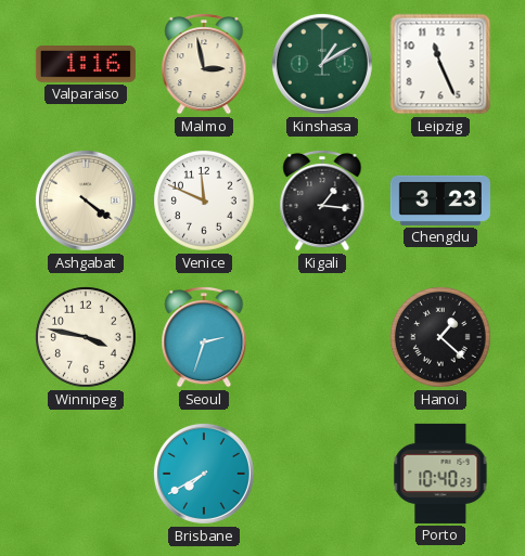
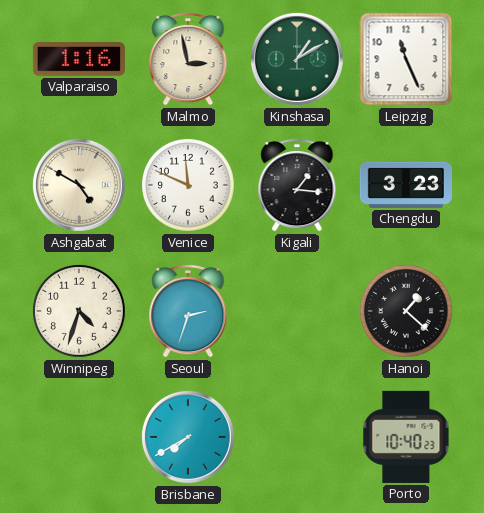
Ashgabat: 4:21 -> 4:50
Winnipeg: 3:47 -> 4:33
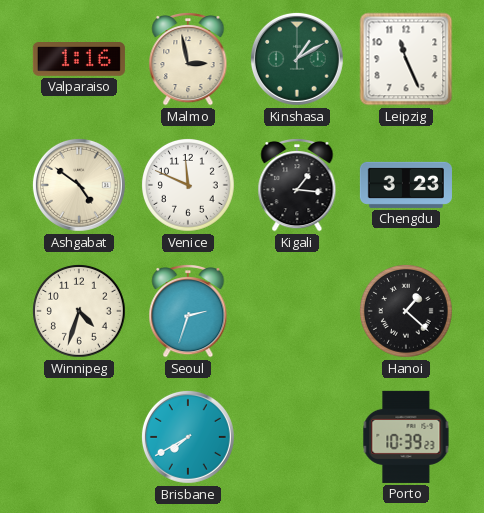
Ashgabat: 4:50 -> 4:51
Porto: 10:40 -> 10:39
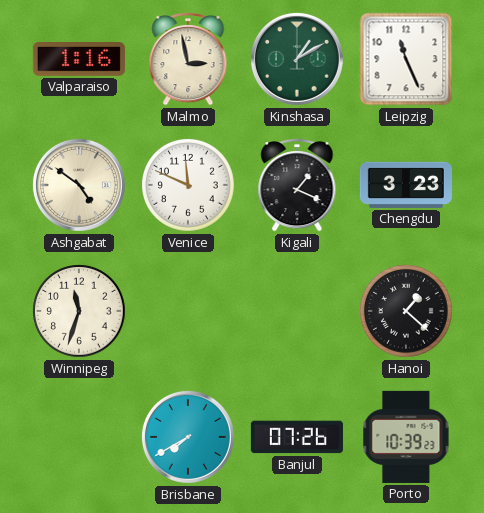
Kigali: 1:16 -> 1:19
Winnipeg: 4:33 -> 11:33
Seoul: 2:33 -> none
Banjul: none -> 07:26
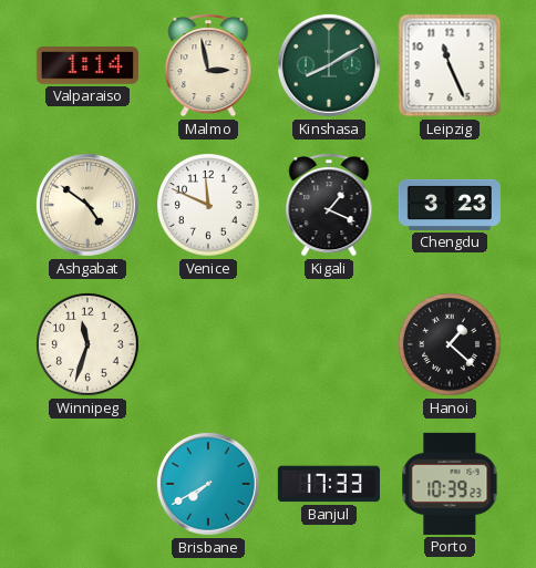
Valparaiso: 1:16 -> 1:14
Kinshasa: 1:10 -> 8:10
Banjul: 07:26 -> 17:33
